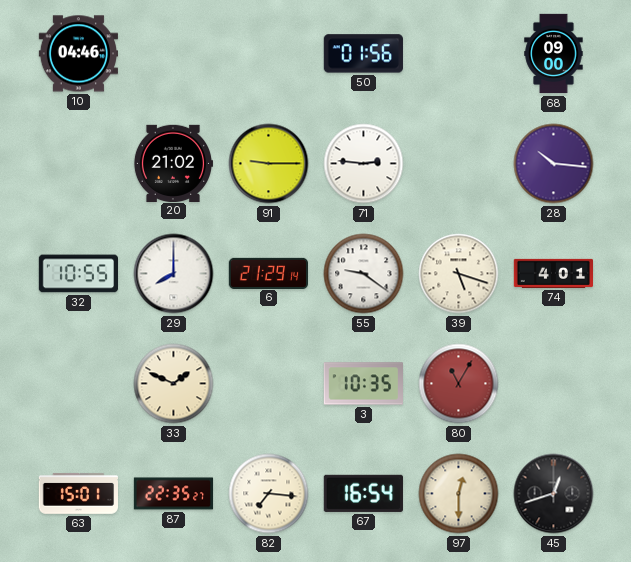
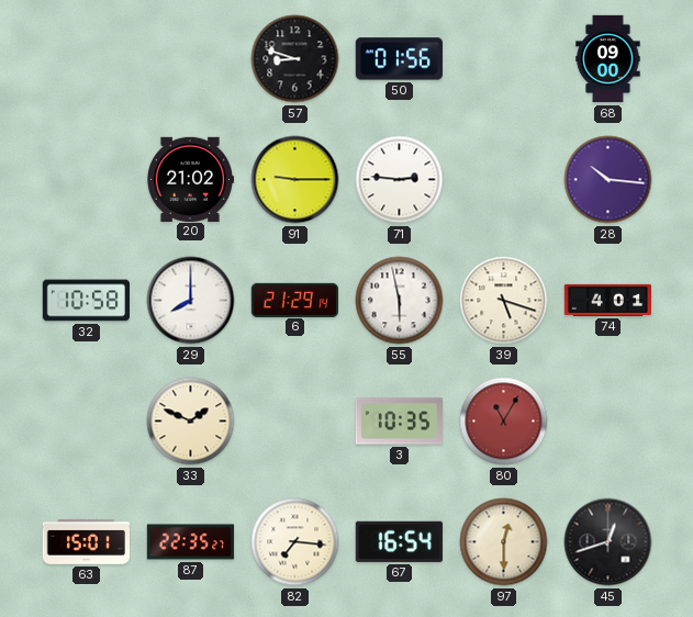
10: 04:46 -> none
57: none -> 8:48
32: 10:55 -> 10:58
55: 9:21 -> 5:58
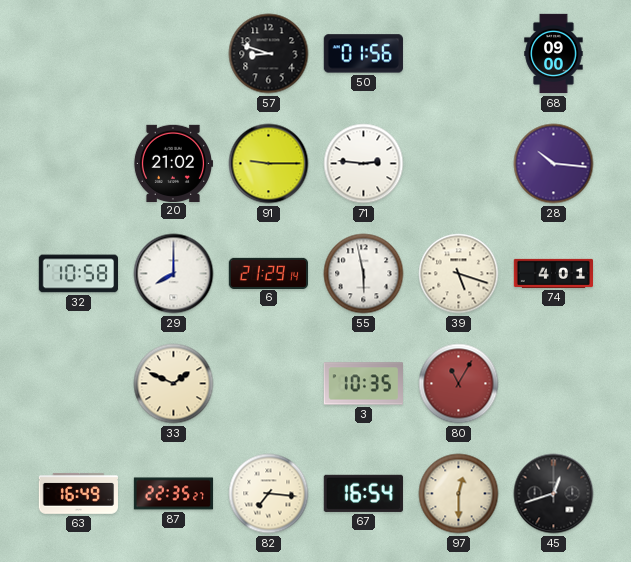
63: 15:01 -> 16:49
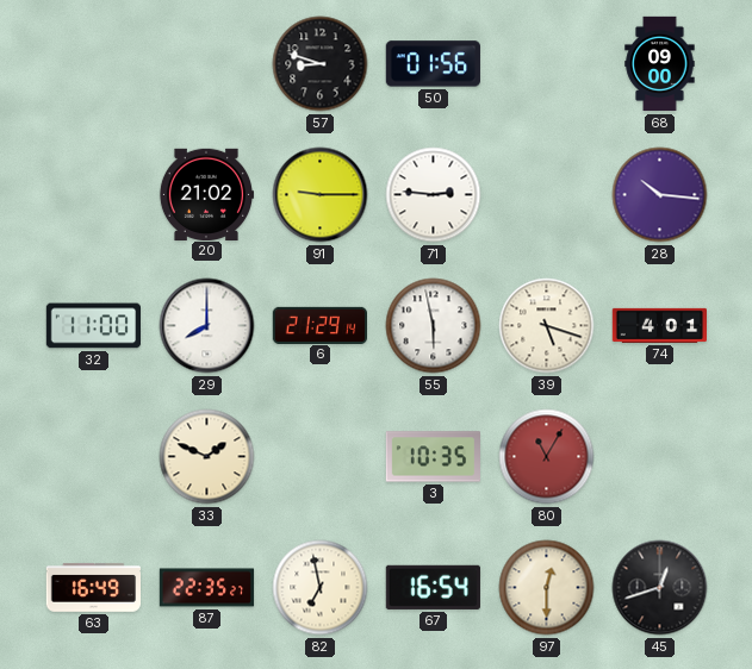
32: 10:58 -> 11:00
82: 7:16 -> 6:58
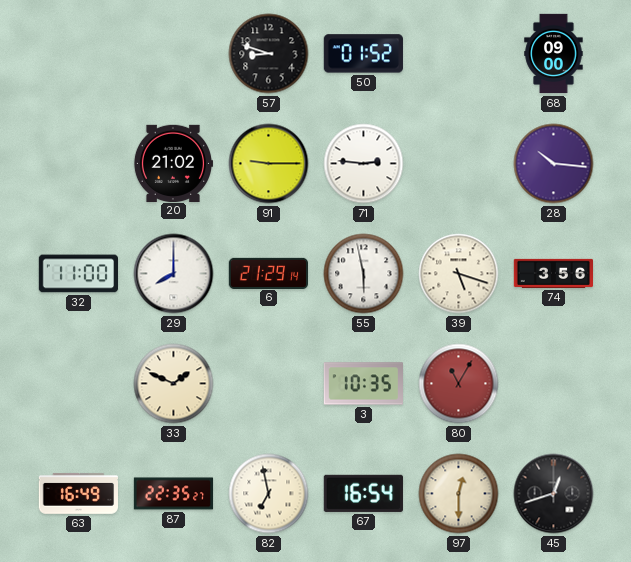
50: 01:56 -> 01:52
74: 4:01 -> 3:56
